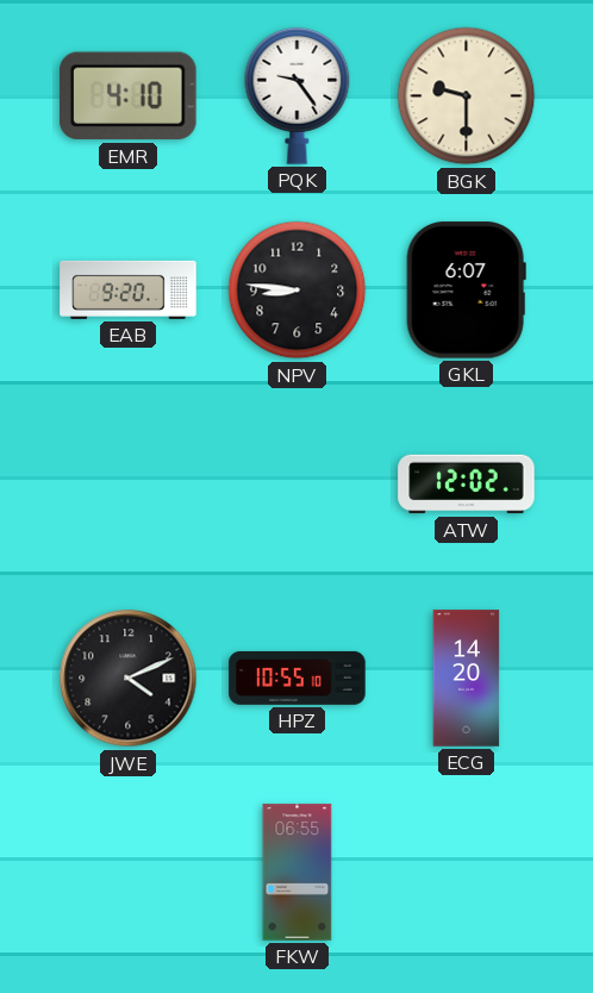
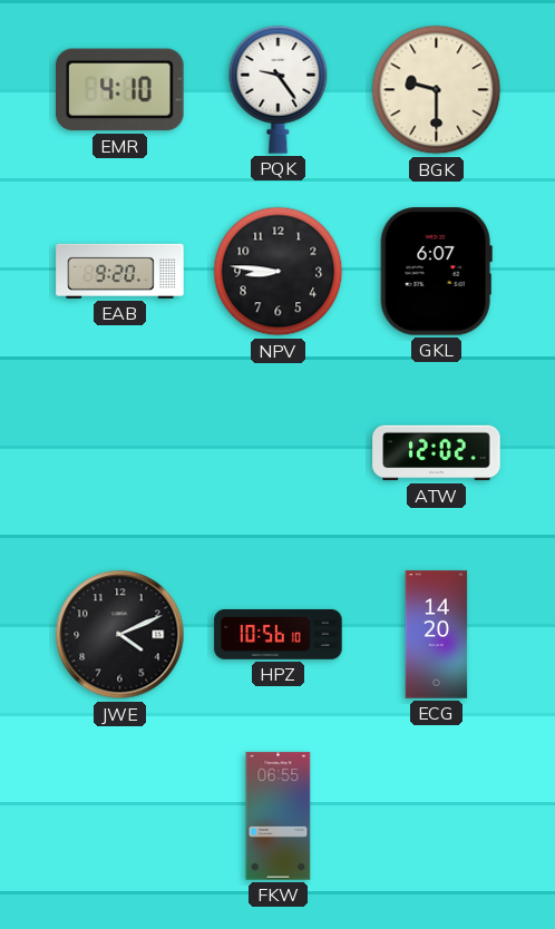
HPZ: 10:55 -> 10:56
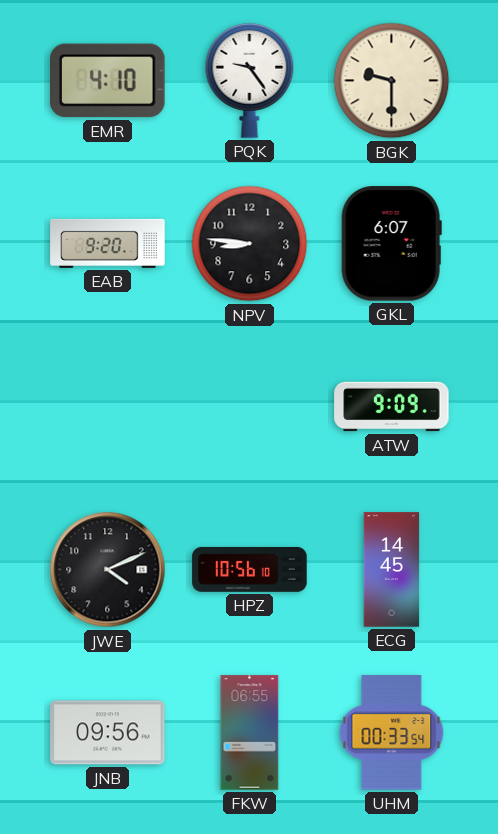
ATW: 12:02 -> 9:09
ECG: 14:20 -> 14:45
JNB: none -> 09:56
UHM: none -> 00:33
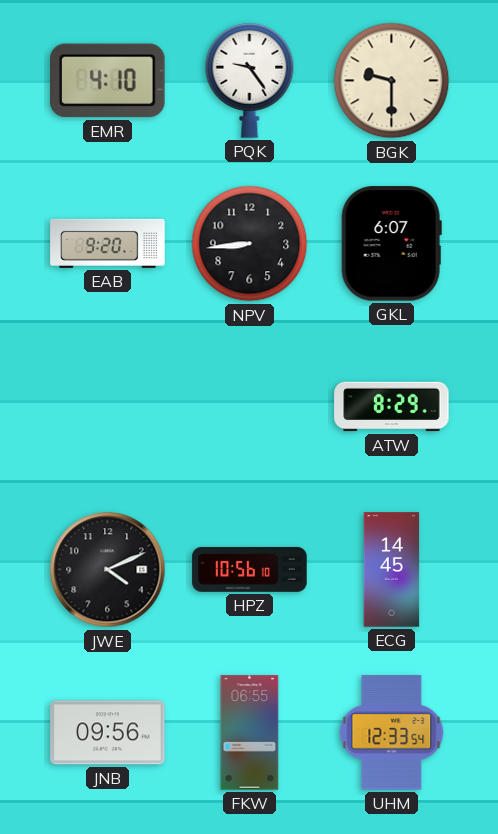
NPV: 8:46 -> 8:44
ATW: 9:09 -> 8:29
UHM: 00:33 -> 12:33
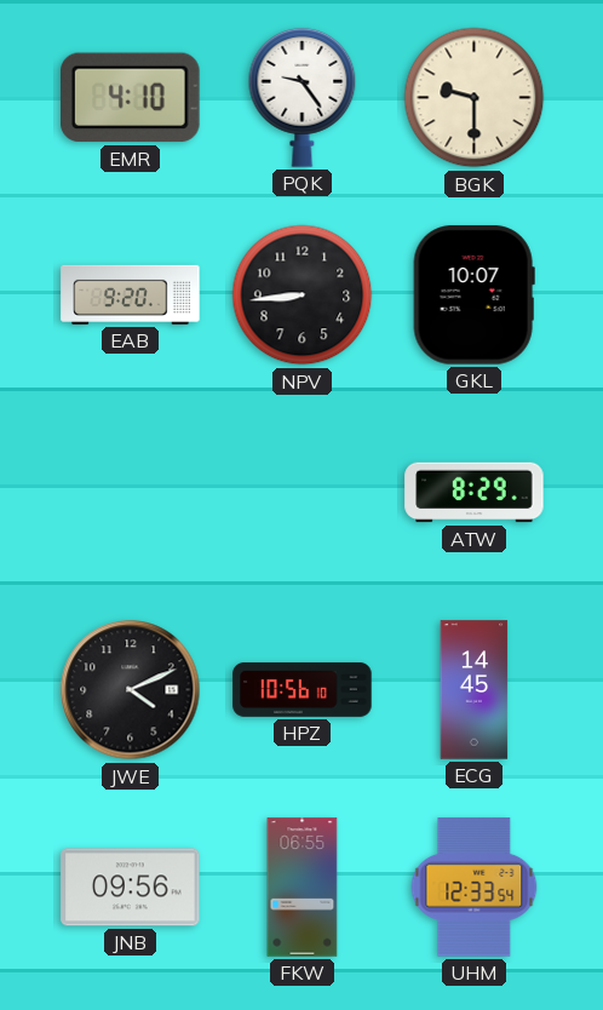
GKL: 6:07 -> 10:07
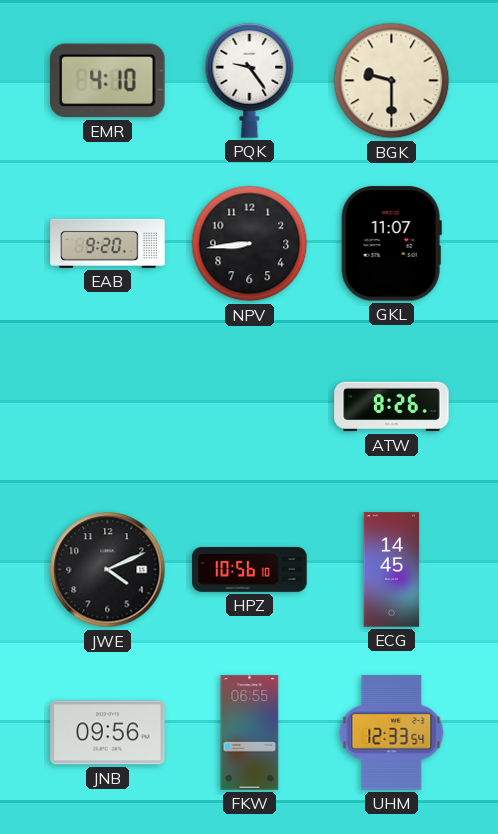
GKL: 10:07 -> 11:07
ATW: 8:29 -> 8:26
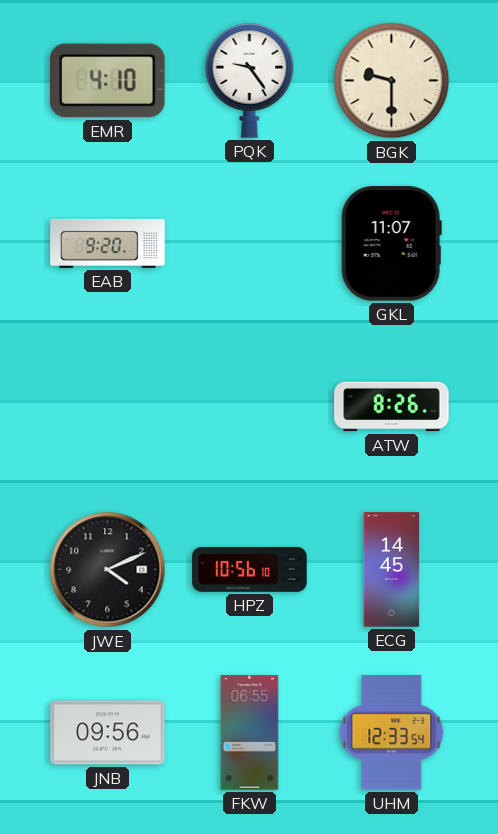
NPV: 8:44 -> none
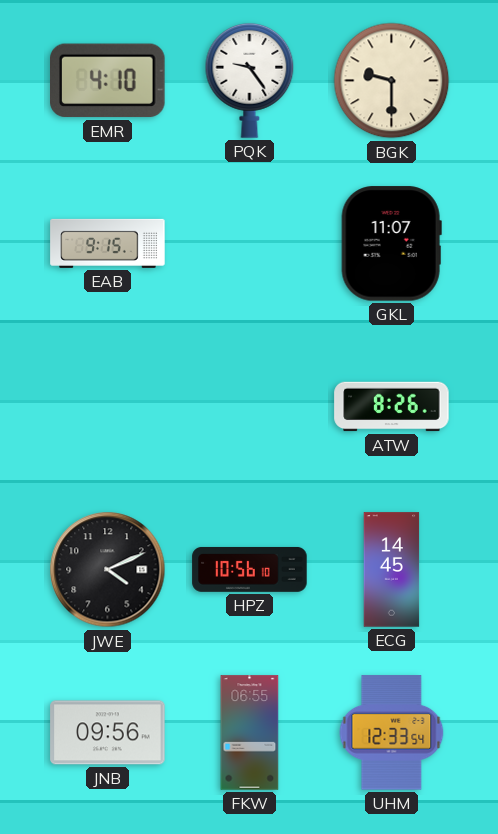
EAB: 9:20 -> 9:15
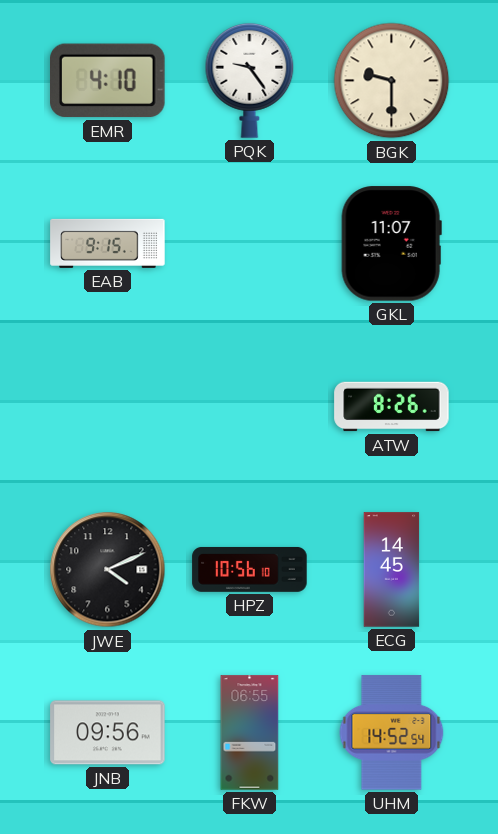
UHM: 12:33 -> 14:52
